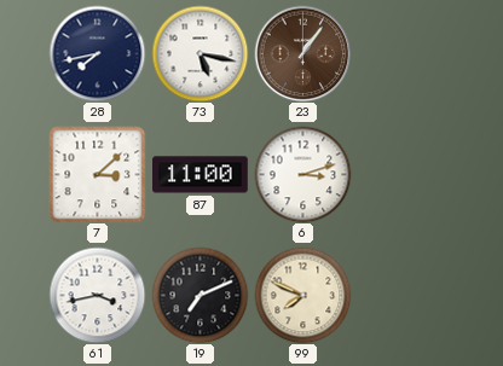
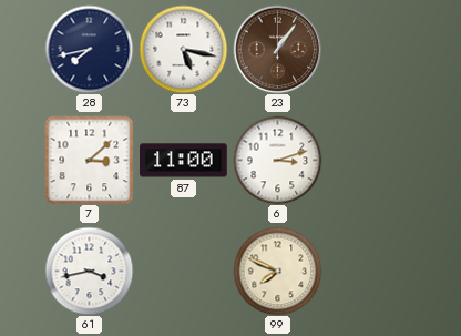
19: 7:11 -> none
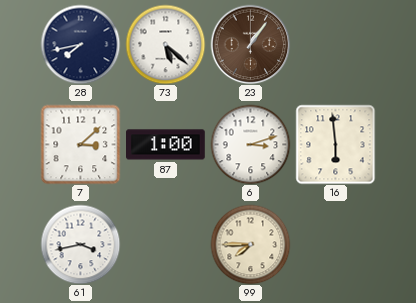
73: 5:17 -> 5:22
87: 11:00 -> 1:00
16: none -> 5:59
99: 7:49 -> 7:45
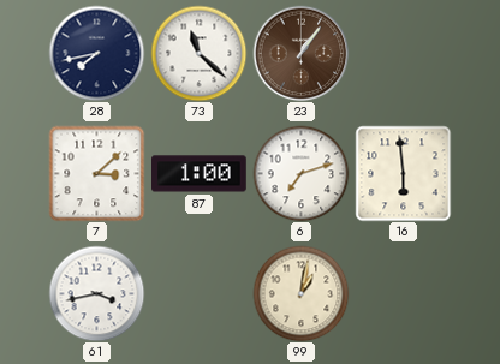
73: 5:22 -> 11:22
6: 3:12 -> 7:12
99: 7:45 -> 1:02
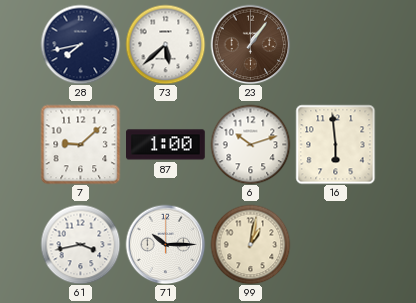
73: 11:22 -> 5:38
7: 3:08 -> 9:08
6: 7:12 -> 10:12
71: none -> 10:15
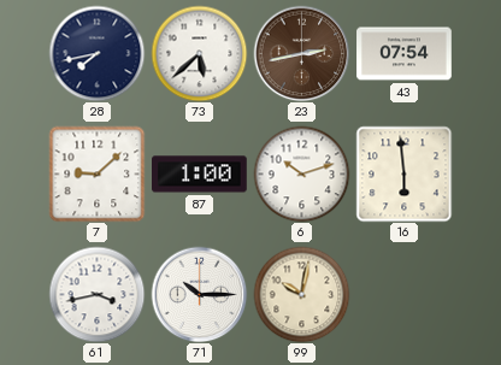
23: 1:06 -> 2:43
43: none -> 07:54
99: 1:02 -> 10:02
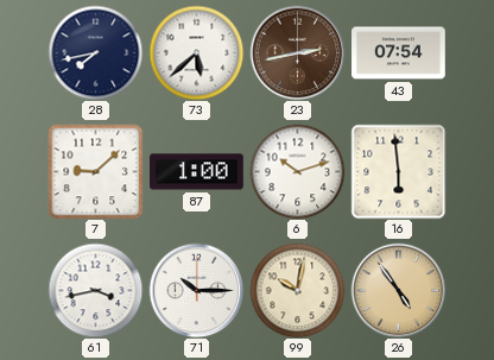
26: none -> 4:54
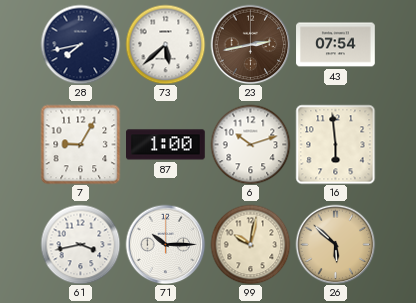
7: 9:08 -> 9:05
26: 4:54 -> 5:52
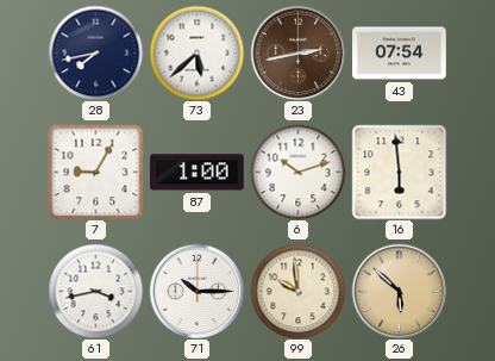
99: 10:02 -> 9:59
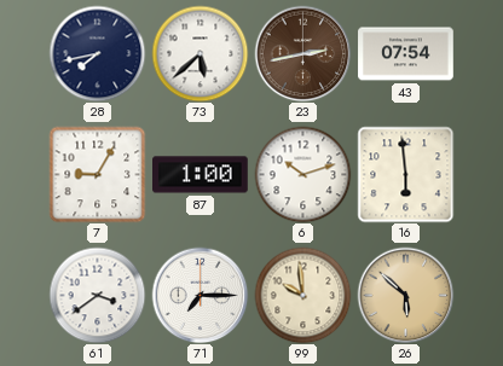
61: 3:43 -> 3:39
71: 10:15 -> 7:15
